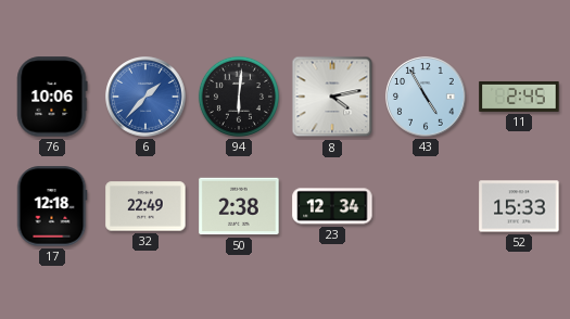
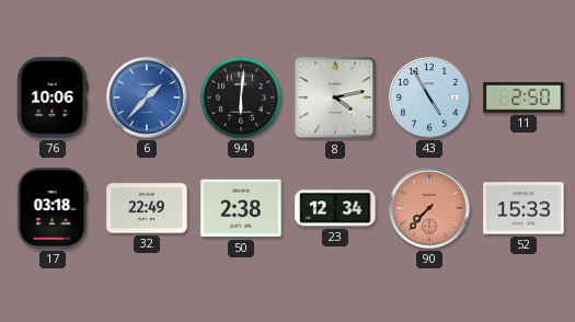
11: 2:45 -> 2:50
17: 12:18 -> 03:18
90: none -> 7:37
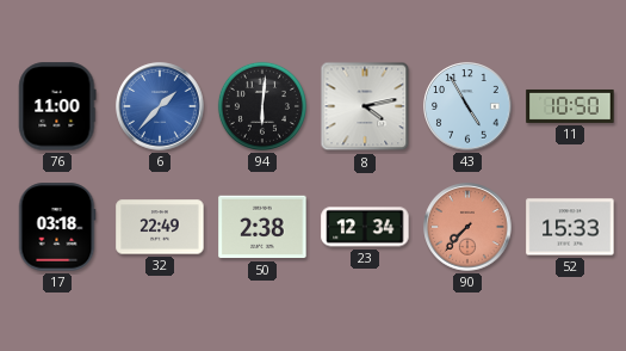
76: 10:06 -> 11:00
11: 2:50 -> 10:50
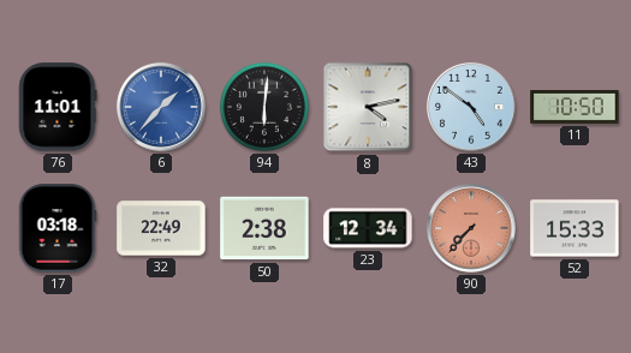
76: 11:00 -> 11:01
43: 4:55 -> 4:51
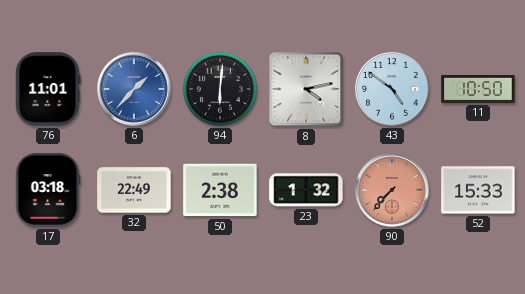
23: 12:34 -> 1:32
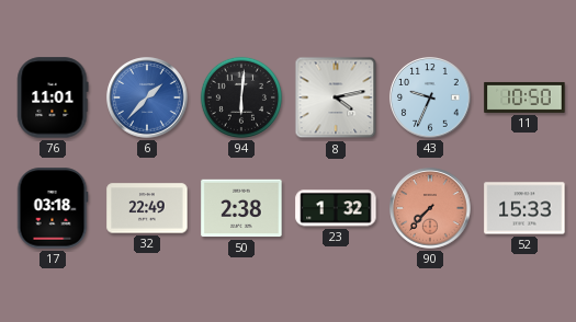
43: 4:51 -> 9:34
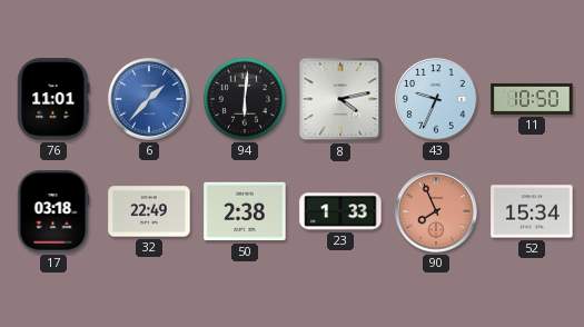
23: 1:32 -> 1:33
90: 7:37 -> 7:56
52: 15:33 -> 15:34
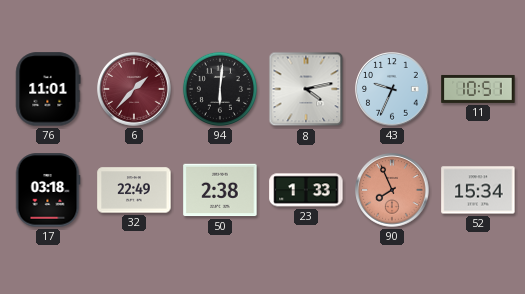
6 dial: blue -> burgundy
11: 10:50 -> 10:51
